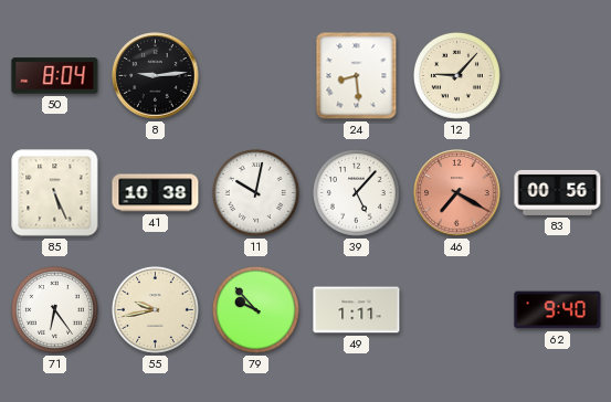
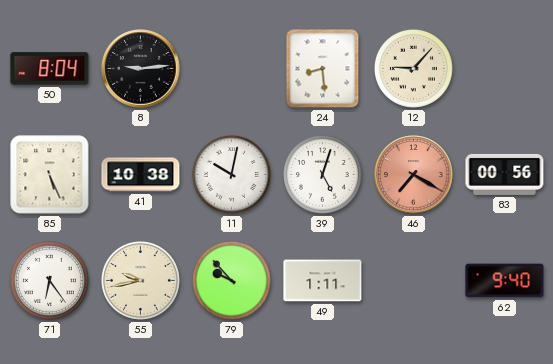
39: 5:07 -> 5:03
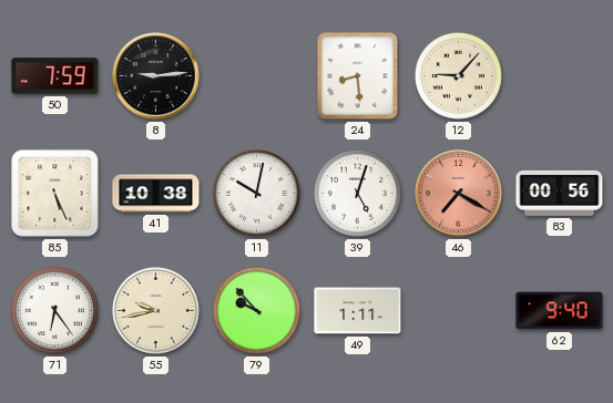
50: 8:04 -> 7:59
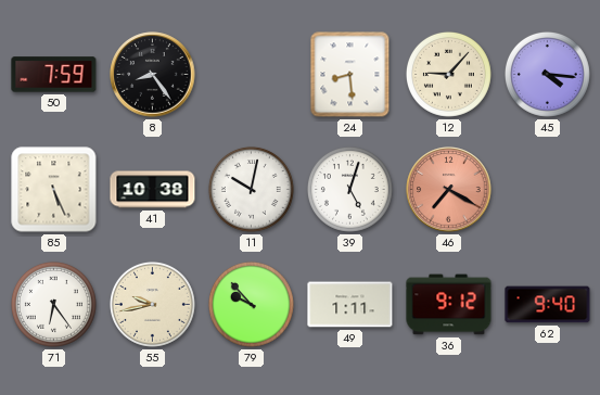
8: 9:14 -> 8:24
45: none -> 4:16
83: 00:56 -> none
36: none -> 9:12
